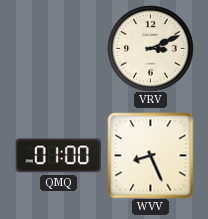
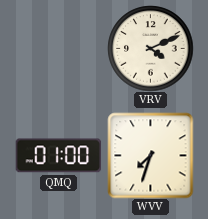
VRV: 3:11 -> 4:11
WVV: 8:26 -> 7:33
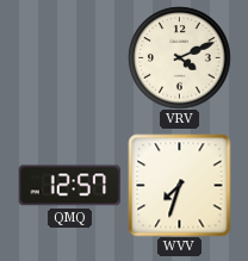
QMQ: 01:00 -> 12:57
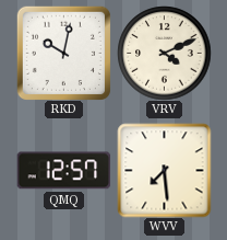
RKD: none -> 10:02
WVV: 7:33 -> 7:29
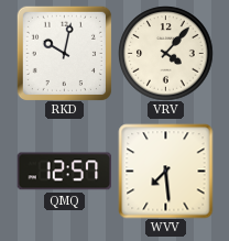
VRV: 4:11 -> 4:07
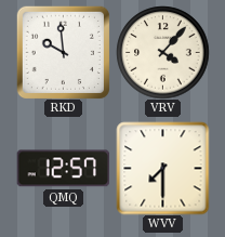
RKD: 10:02 -> 9:59
WVV: 7:29 -> 7:30
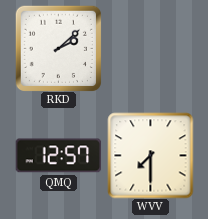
RKD: 9:59 -> 2:08
VRV: 4:07 -> none
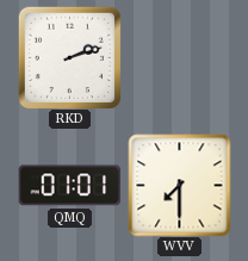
RKD: 2:08 -> 2:12
QMQ: 12:57 -> 01:01
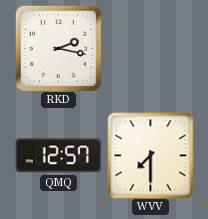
RKD: 2:12 -> 2:17
QMQ: 01:01 -> 12:57
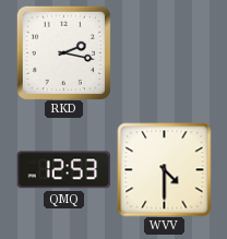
QMQ: 12:57 -> 12:53
WVV: 7:30 -> 4:30
